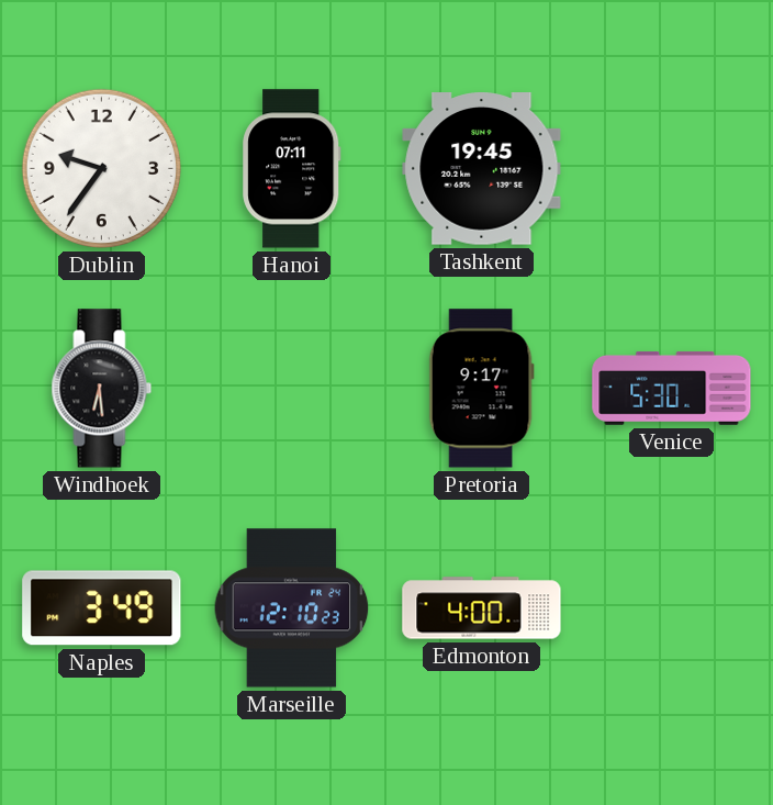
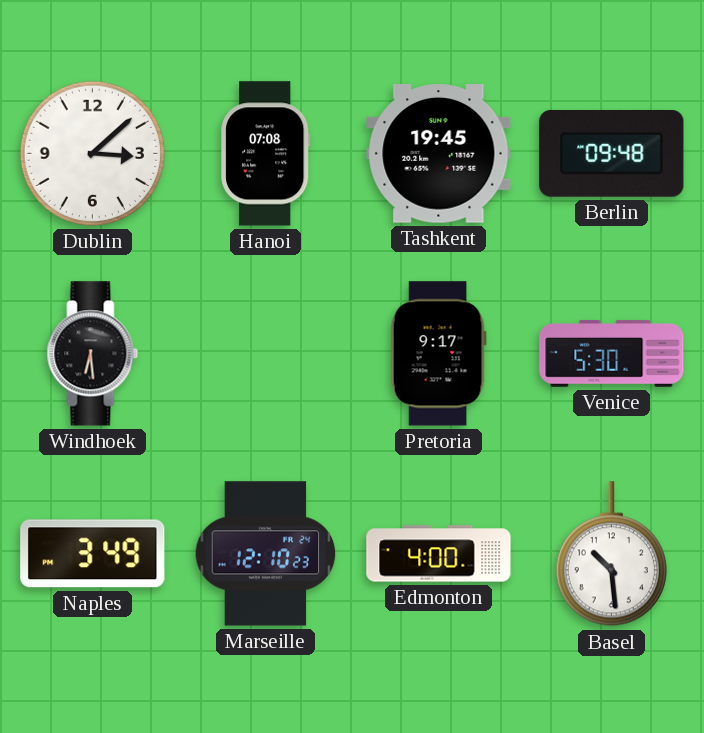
Dublin: 9:36 -> 3:08
Hanoi: 07:11 -> 07:08
Berlin: none -> 09:48
Basel: none -> 10:29
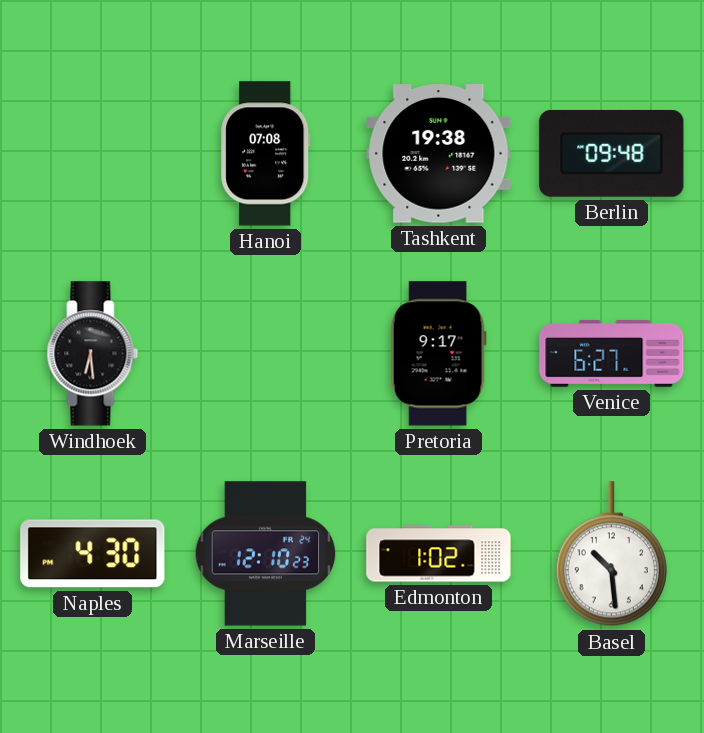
Dublin: 3:08 -> none
Tashkent: 19:45 -> 19:38
Venice: 5:30 -> 6:27
Naples: 3:49 -> 4:30
Edmonton: 4:00 -> 1:02
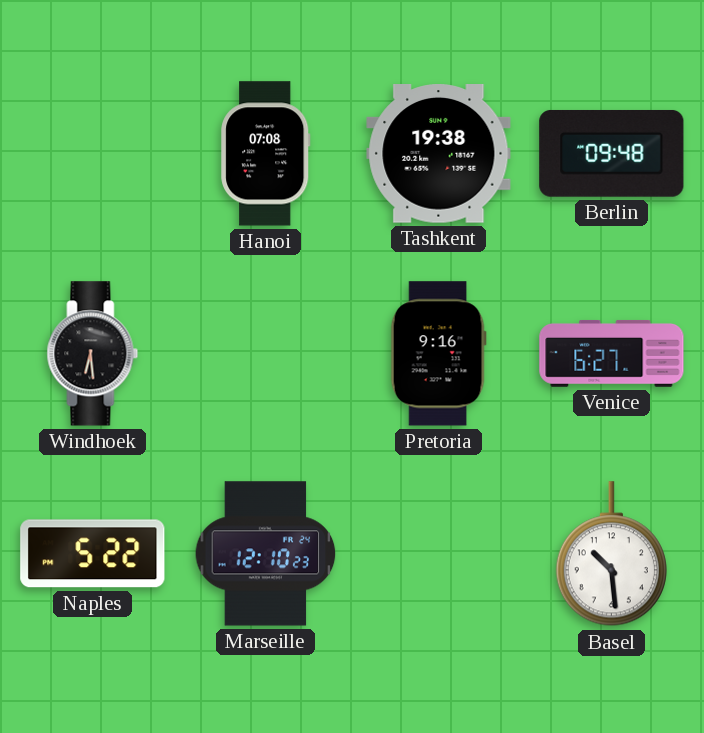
Pretoria: 9:17 -> 9:16
Naples: 4:30 -> 5:22
Edmonton: 1:02 -> none
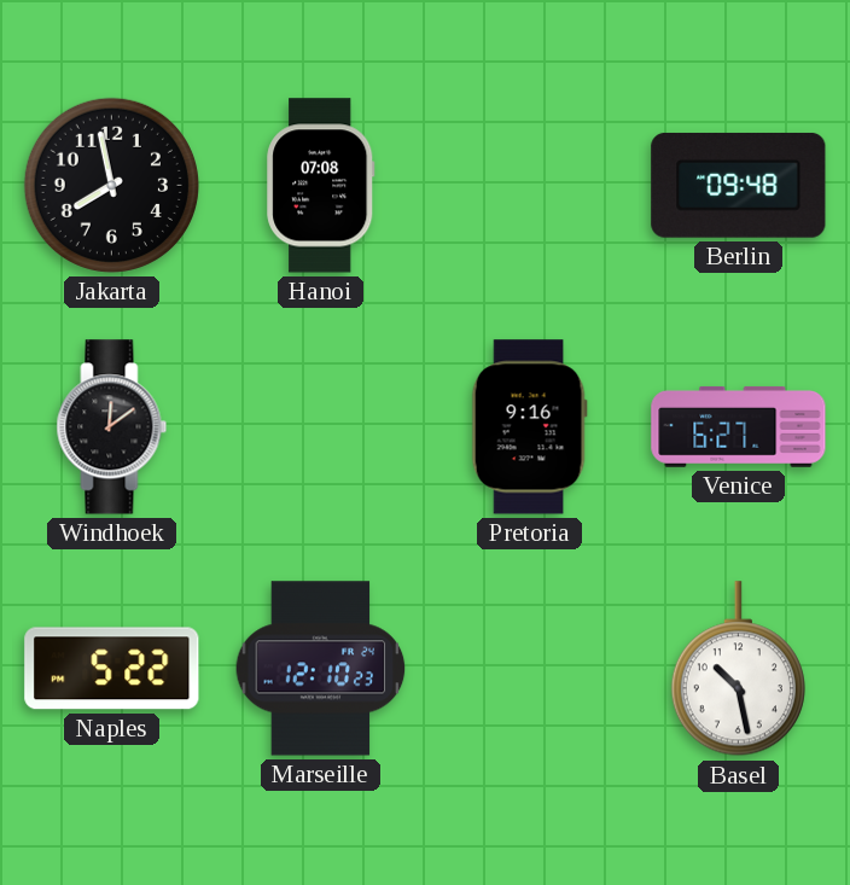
Jakarta: none -> 7:58
Tashkent: 19:38 -> none
Windhoek: 6:29 -> 12:09
Basel: 10:29 -> 10:28
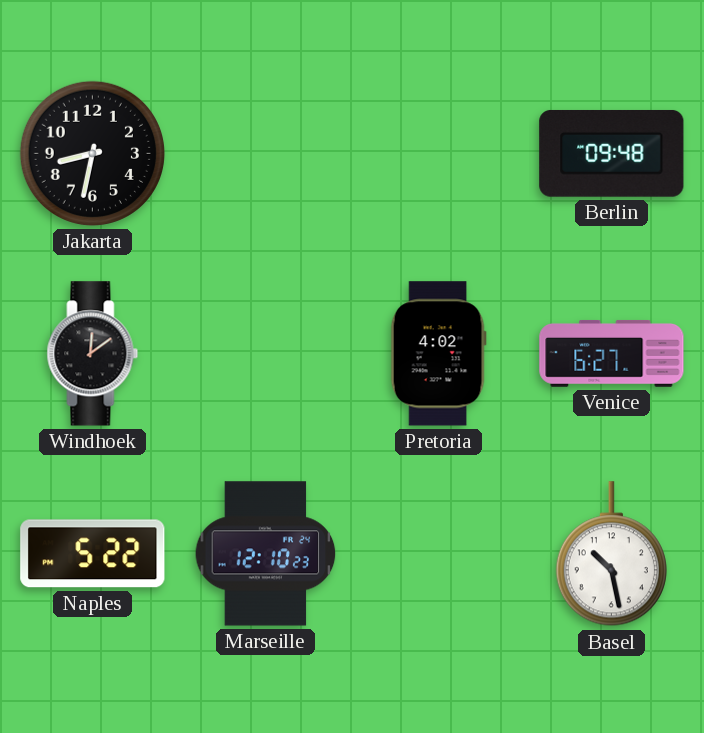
Jakarta: 7:58 -> 8:32
Hanoi: 07:08 -> none
Pretoria: 9:16 -> 4:02
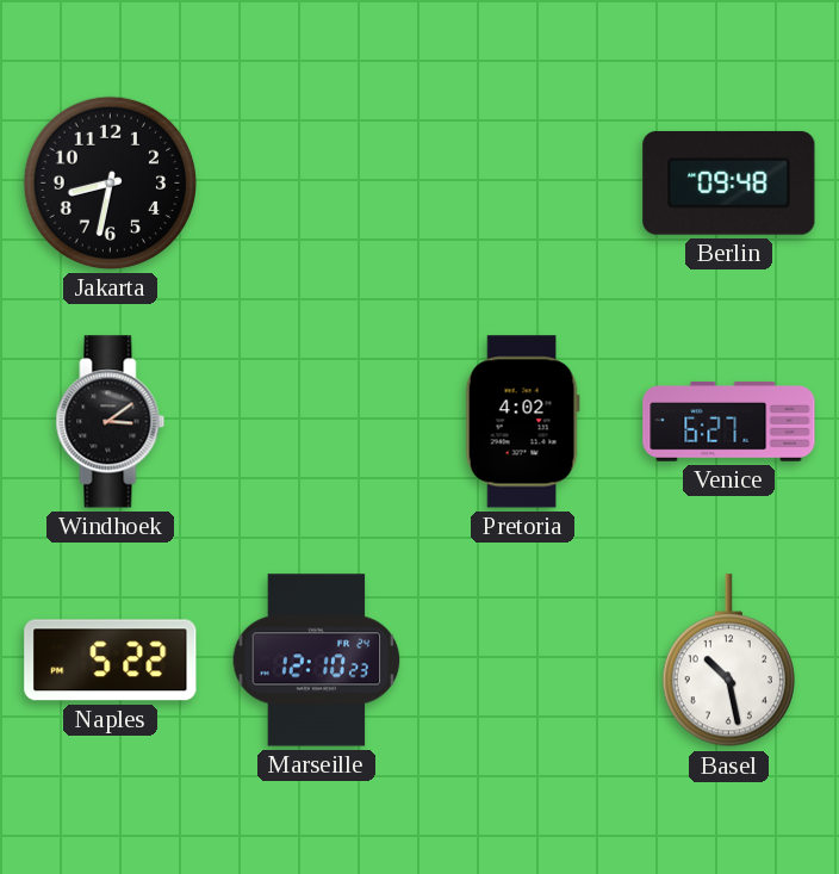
Windhoek: 12:09 -> 3:09
